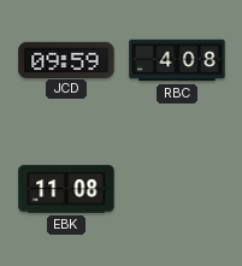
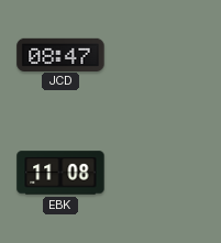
JCD: 09:59 -> 08:47
RBC: 4:08 -> none
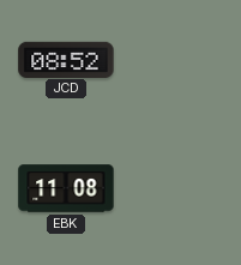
JCD: 08:47 -> 08:52
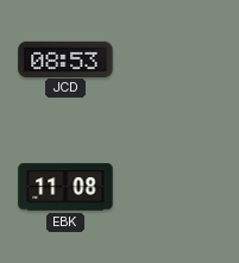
JCD: 08:52 -> 08:53
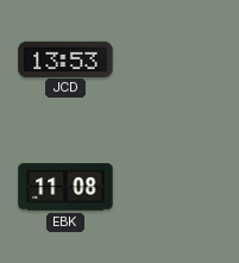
JCD: 08:53 -> 13:53
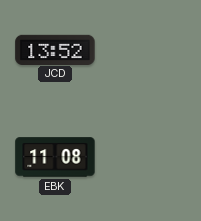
JCD: 13:53 -> 13:52
